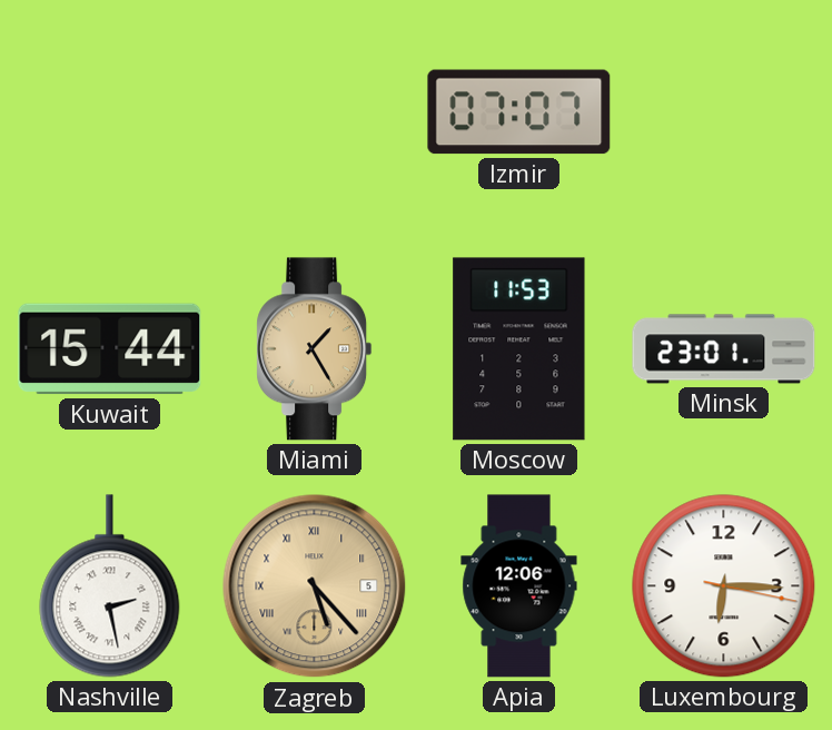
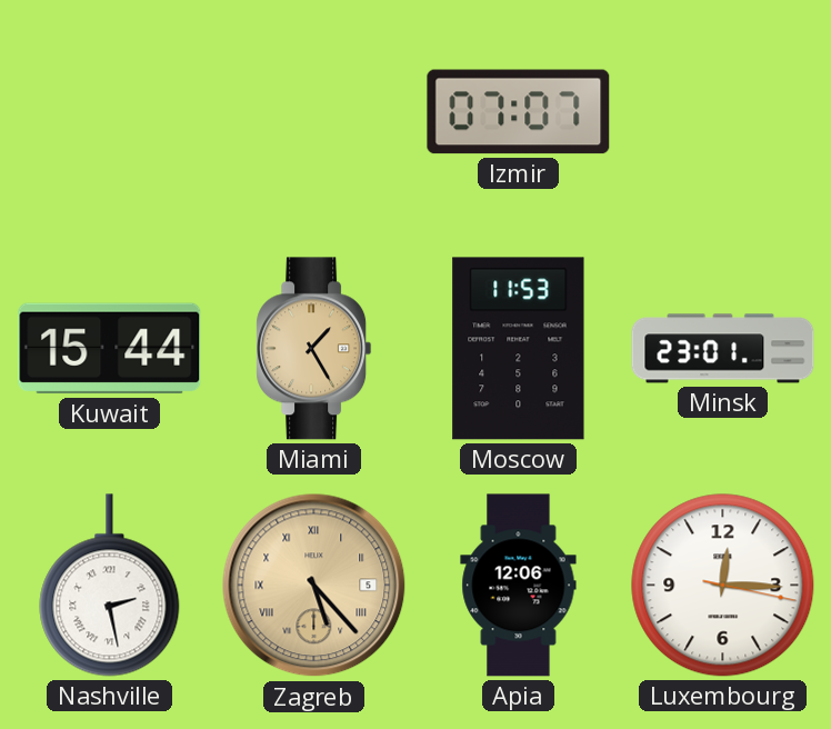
Luxembourg: 6:15 -> 12:15
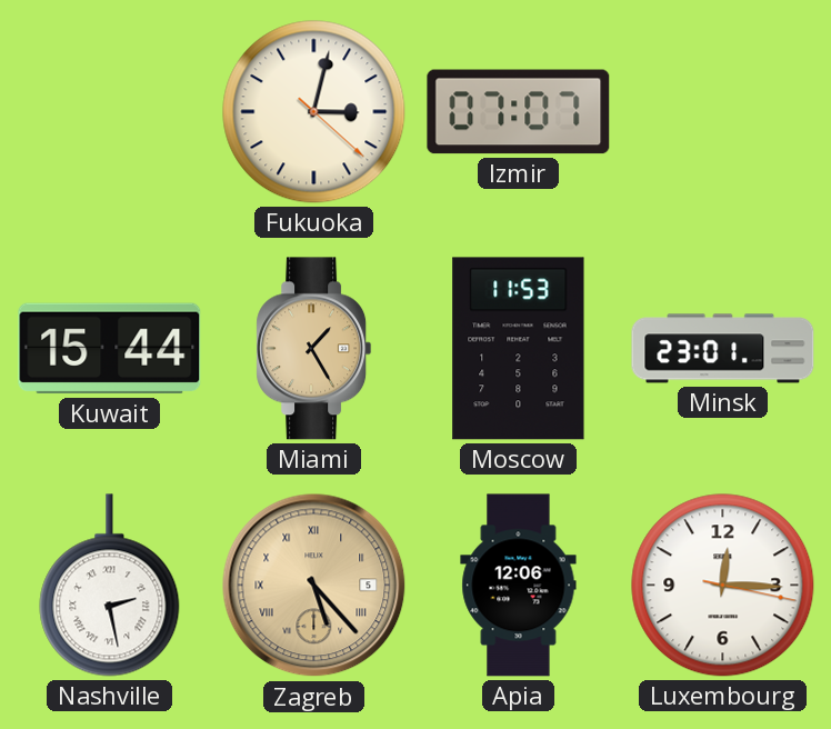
Fukuoka: none -> 3:02
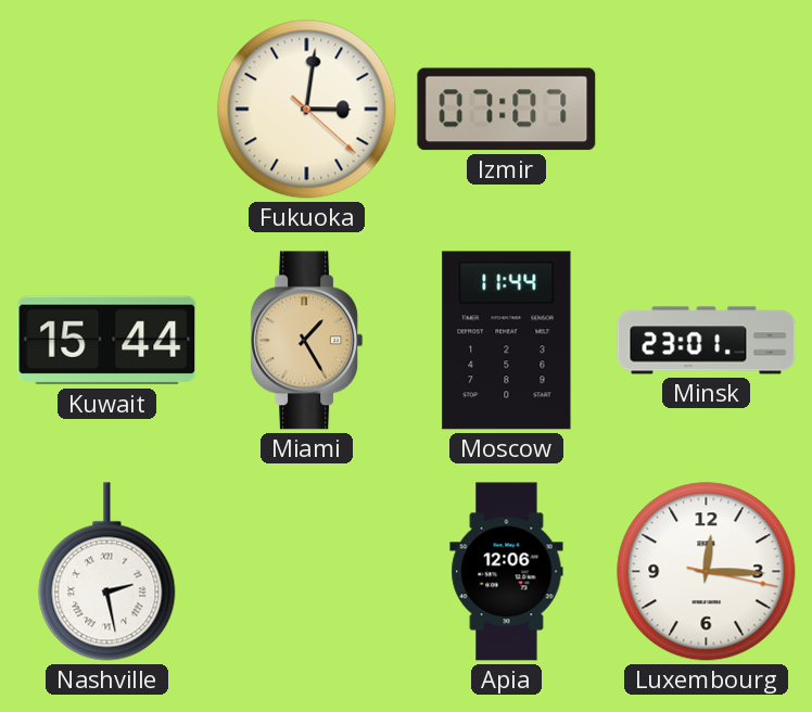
Fukuoka: 3:02 -> 3:01
Moscow: 11:53 -> 11:44
Zagreb: 5:23 -> none
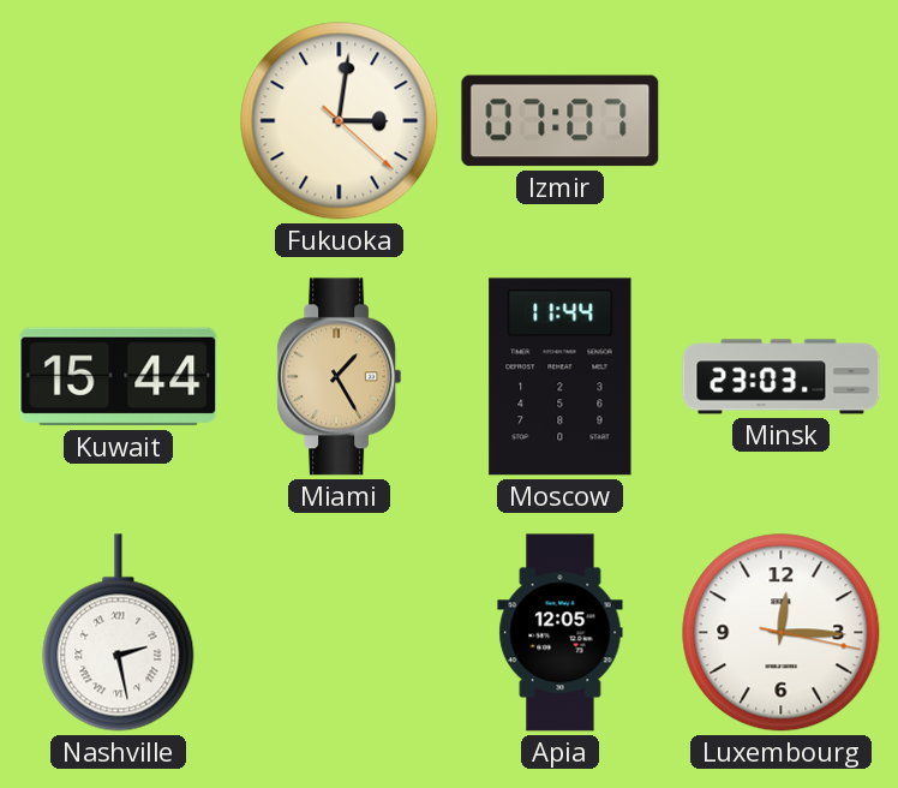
Minsk: 23:01 -> 23:03
Apia: 12:06 -> 12:05
